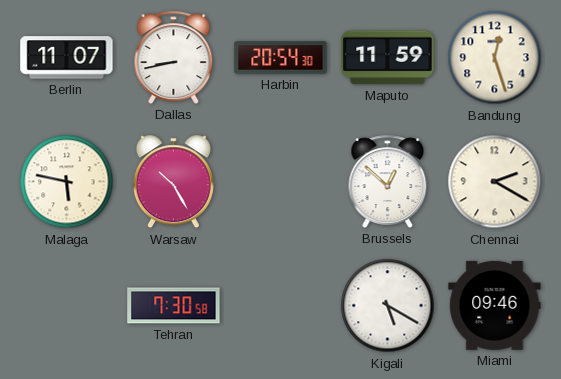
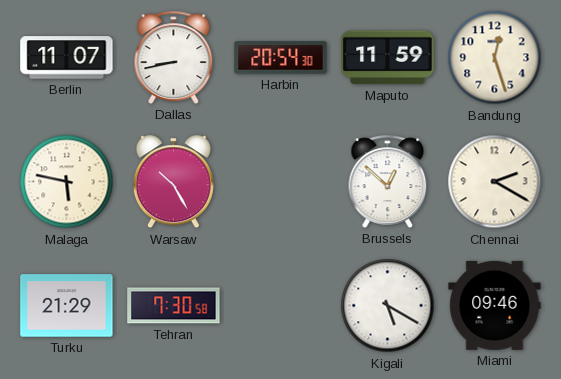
Turku: none -> 21:29
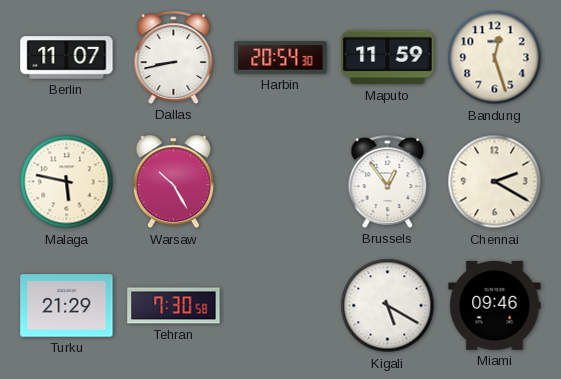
Brussels: 12:52 -> 12:54
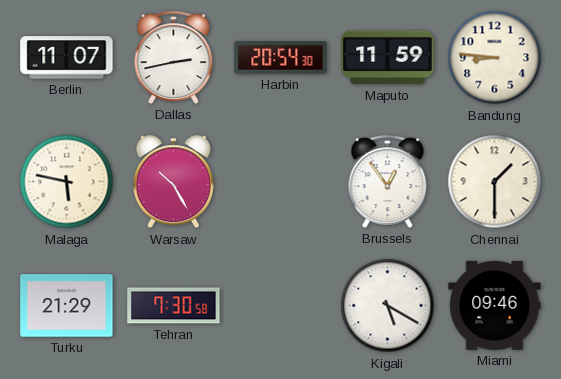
Dallas: 8:43 -> 2:43
Bandung: 12:27 -> 8:46
Chennai: 2:20 -> 1:30
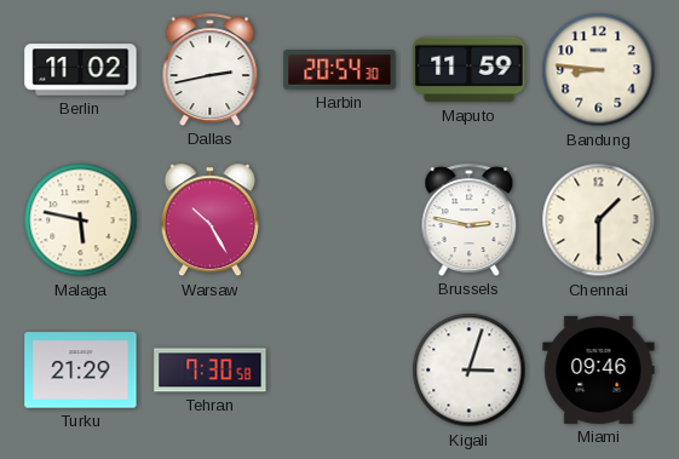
Berlin: 11:07 -> 11:02
Brussels: 12:54 -> 2:47
Kigali: 5:20 -> 3:03
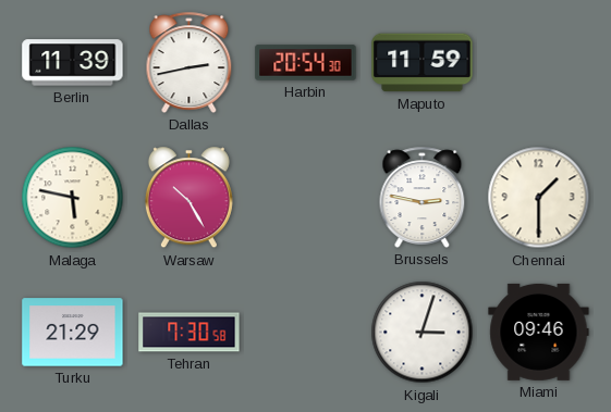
Berlin: 11:02 -> 11:39
Bandung: 8:46 -> none
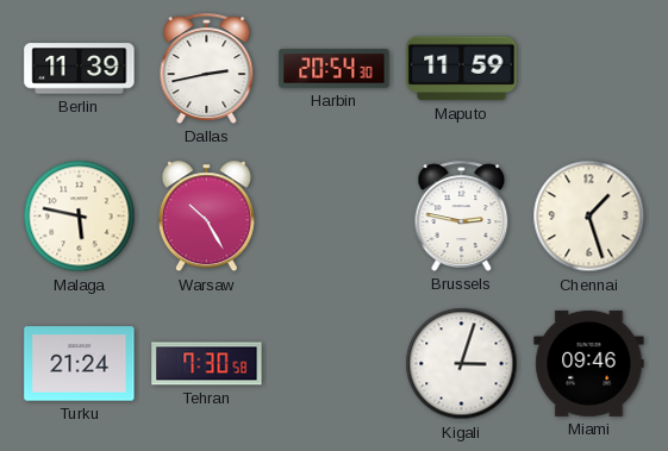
Chennai: 1:30 -> 1:27
Turku: 21:29 -> 21:24
